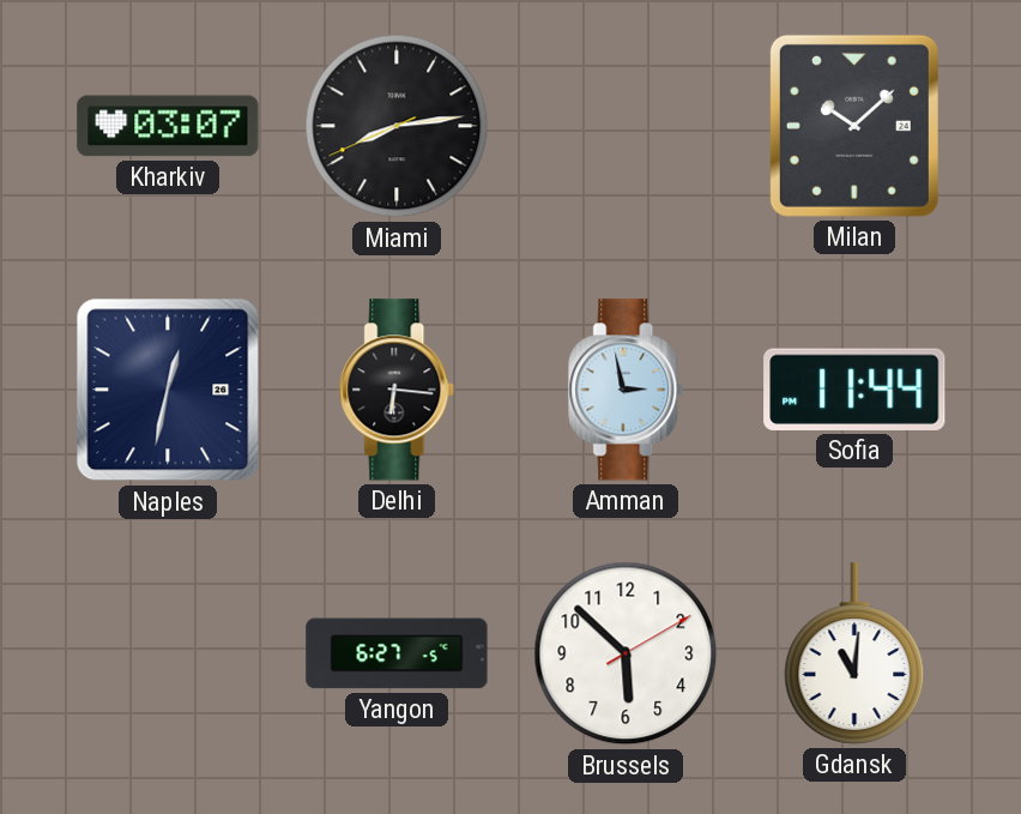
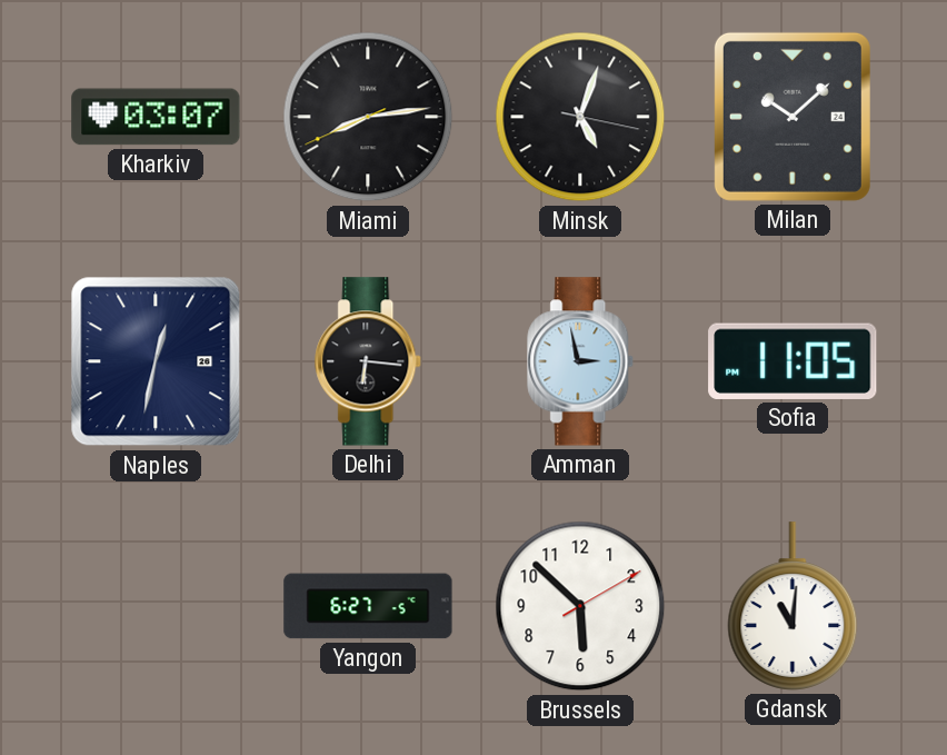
Minsk: none -> 5:03
Sofia: 11:44 -> 11:05
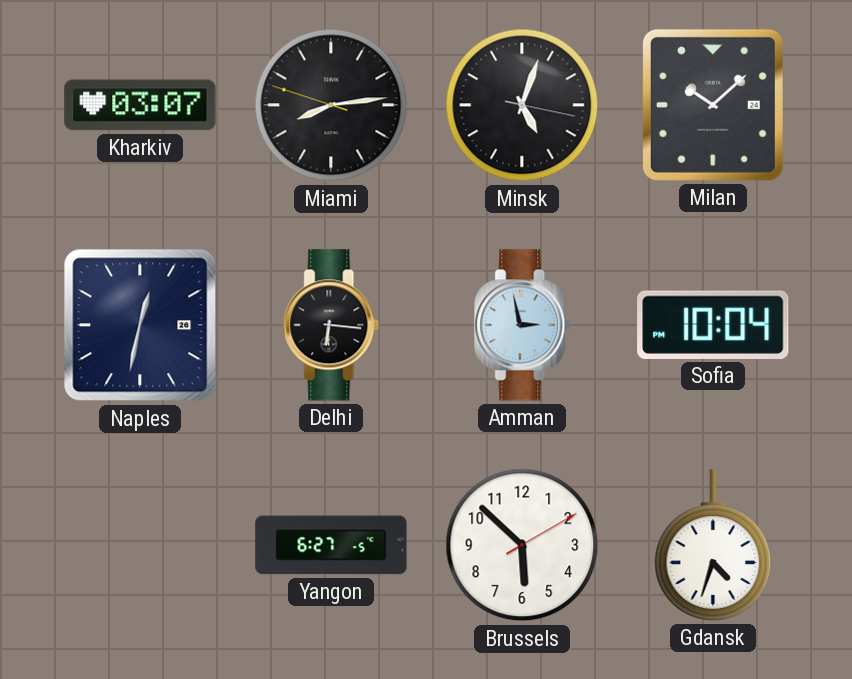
Miami: 8:13:41 -> 8:13:48
Sofia: 11:05 -> 10:04
Gdansk: 11:01 -> 4:33
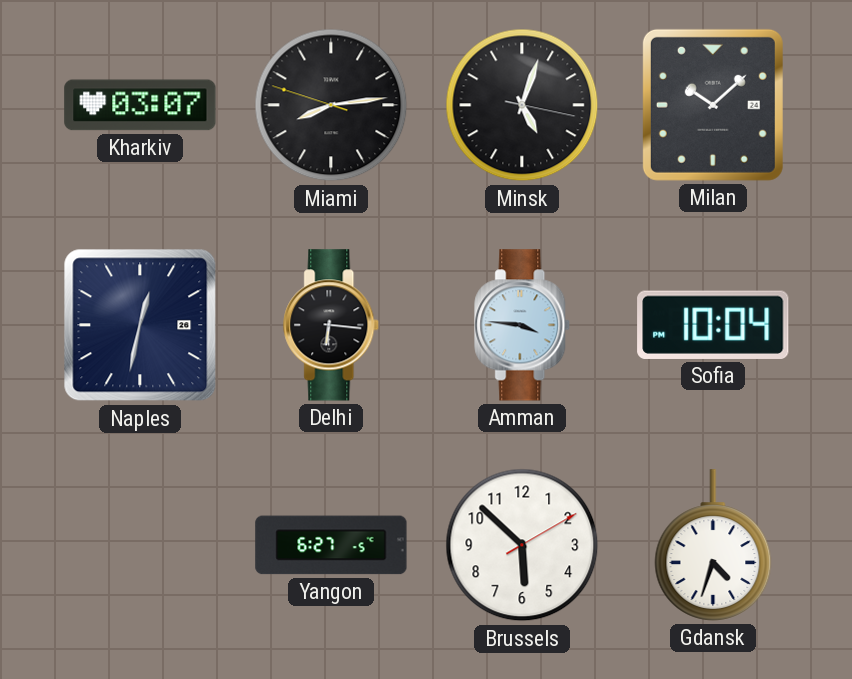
Amman: 2:58 -> 3:46
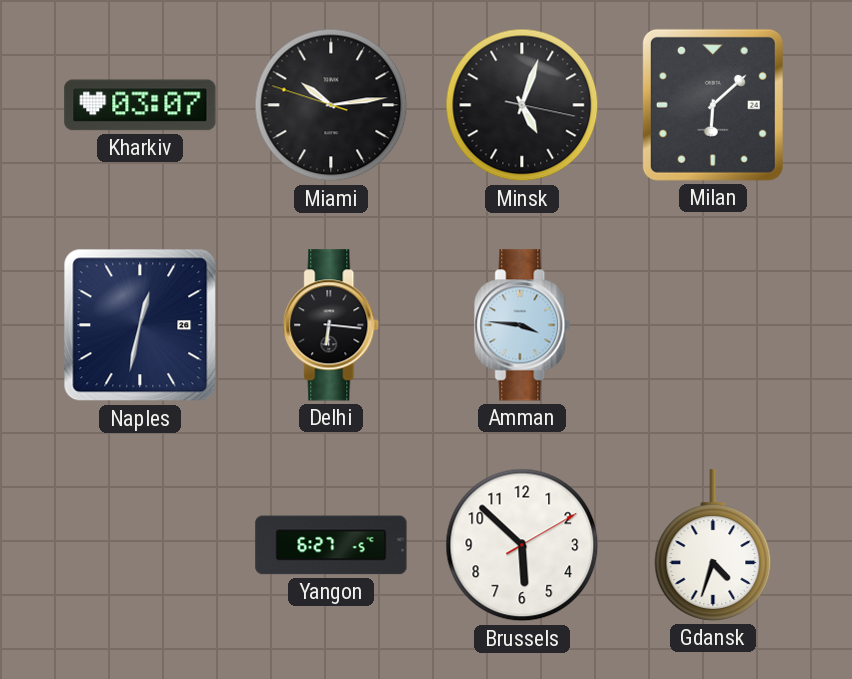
Miami: 8:13 -> 10:13
Milan: 10:08 -> 6:08
Sofia: 10:04 -> none
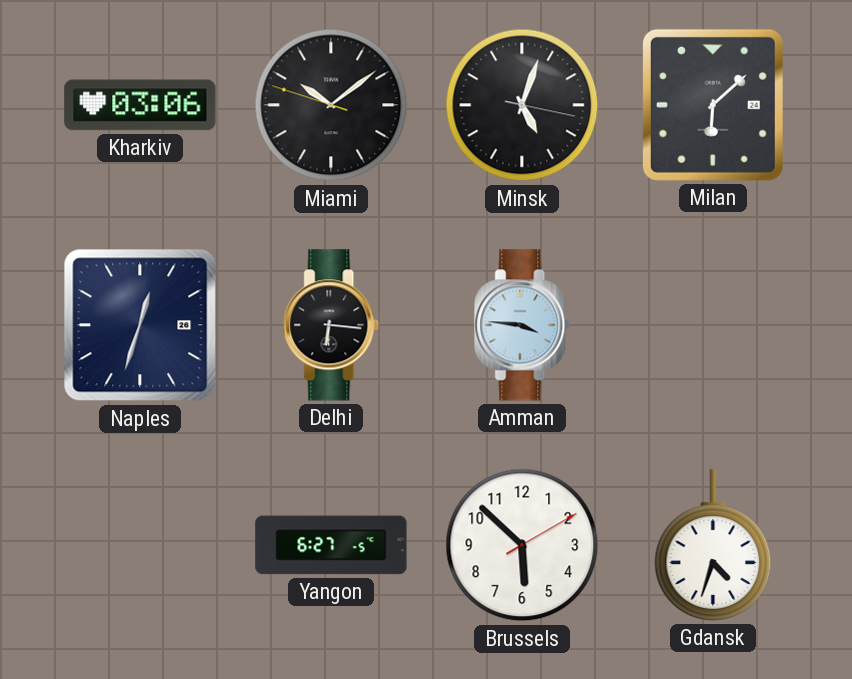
Kharkiv: 03:07 -> 03:06
Miami: 10:13 -> 10:08
Naples: 12:32 -> 12:33
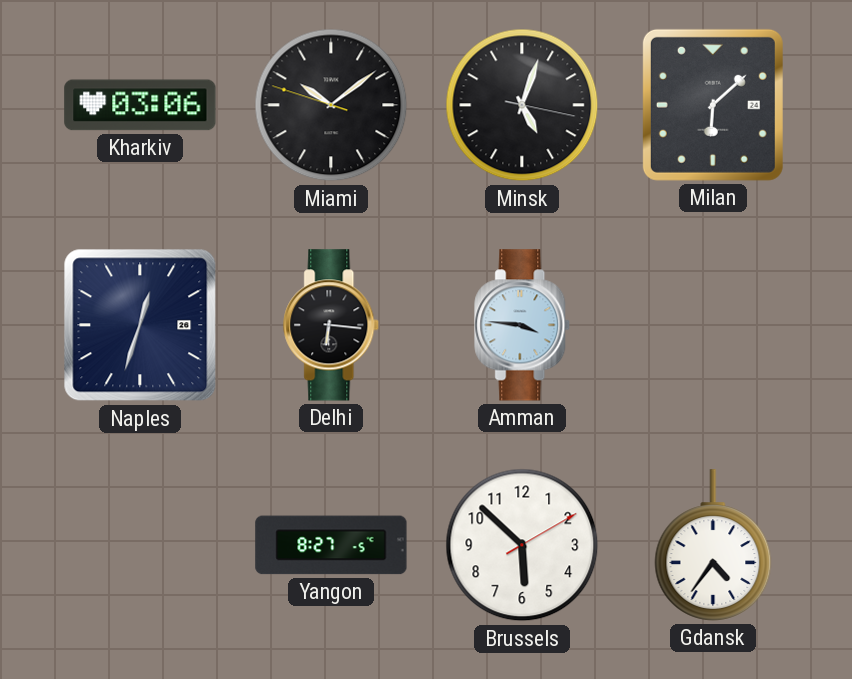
Yangon: 6:27 -> 8:27
Gdansk: 4:33 -> 4:36
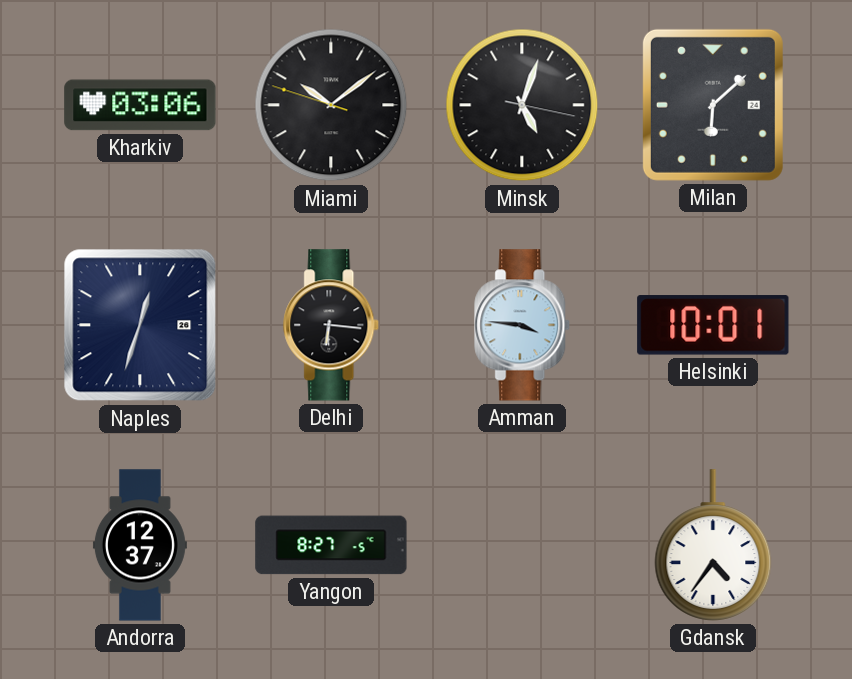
Helsinki: none -> 10:01
Andorra: none -> 12:37
Brussels: 5:52 -> none
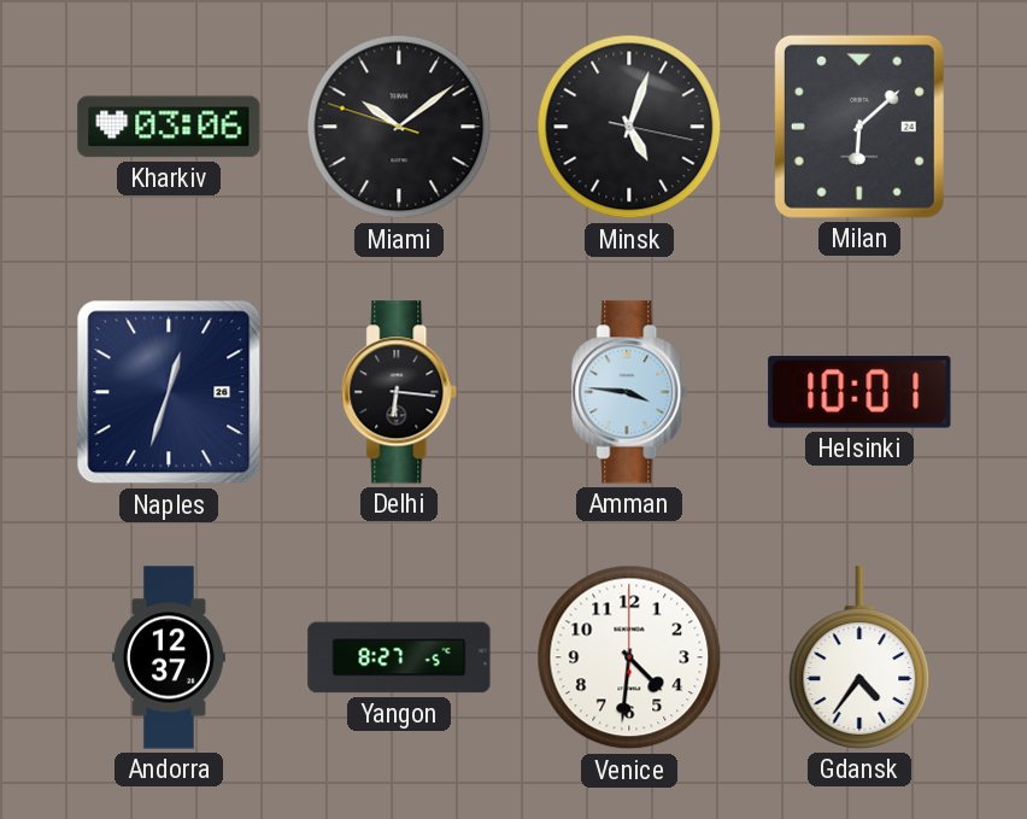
Venice: none -> 4:31
